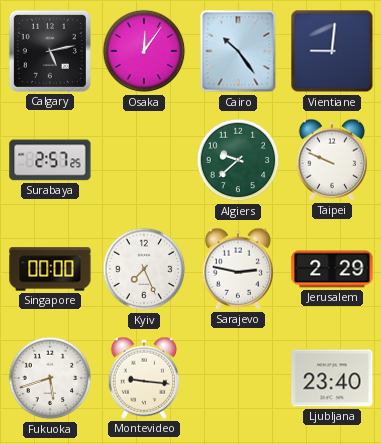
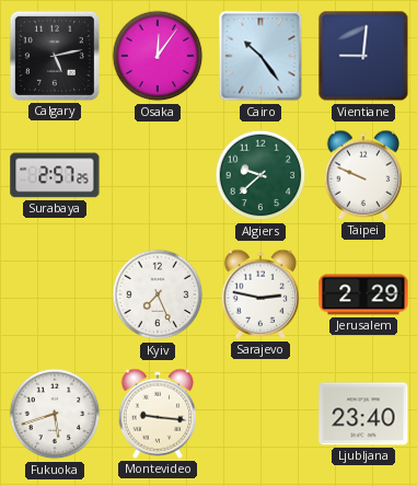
Singapore: 00:00 -> none
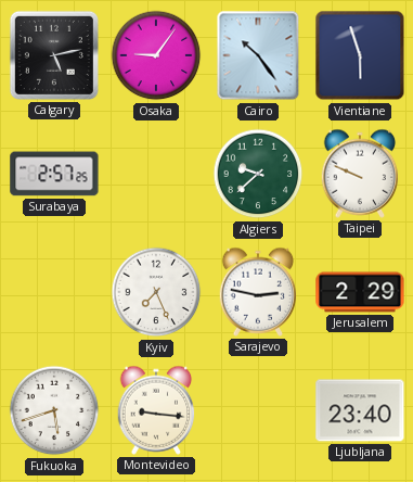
Osaka: 12:06 -> 9:06
Vientiane: 9:01 -> 5:57
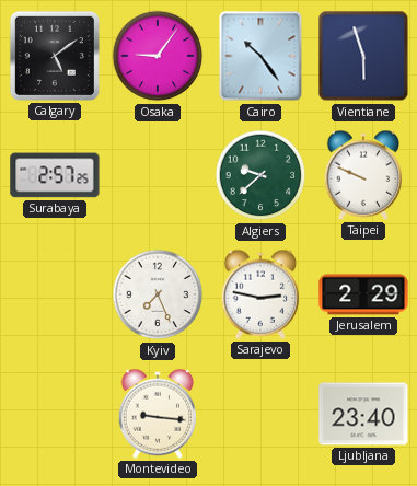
Calgary: 5:13 -> 5:09
Fukuoka: 5:42 -> none
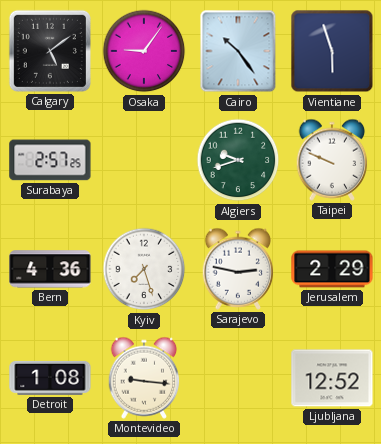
Algiers: 9:38 -> 9:42
Bern: none -> 4:36
Kyiv: 7:26 -> 7:27
Detroit: none -> 1:08
Ljubljana: 23:40 -> 12:52
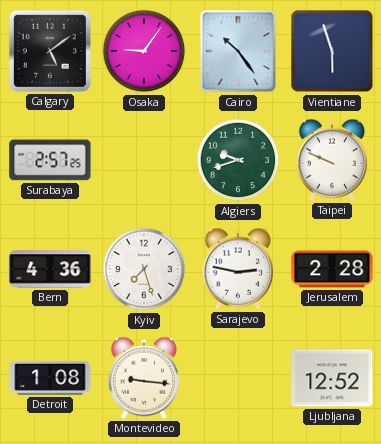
Jerusalem: 2:29 -> 2:28
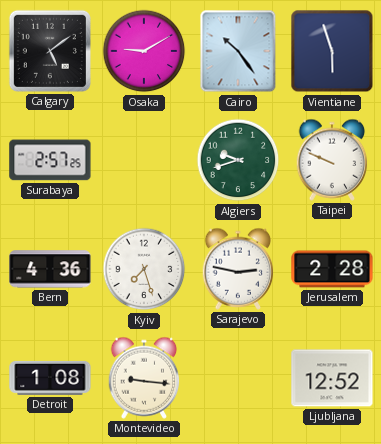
Osaka: 9:06 -> 9:10
